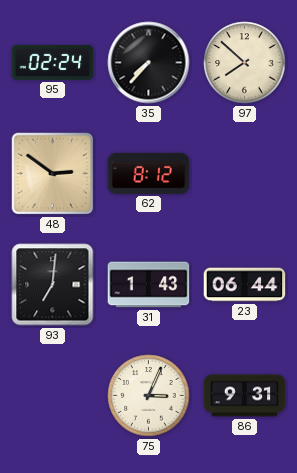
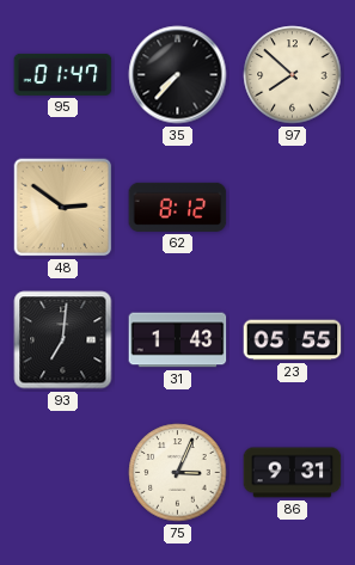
95: 02:24 -> 01:47
23: 06:44 -> 05:55
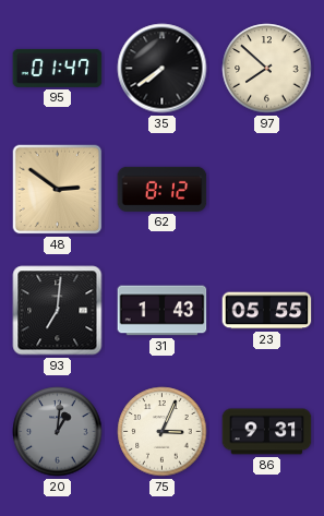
35: 7:37 -> 7:39
20: none -> 1:01
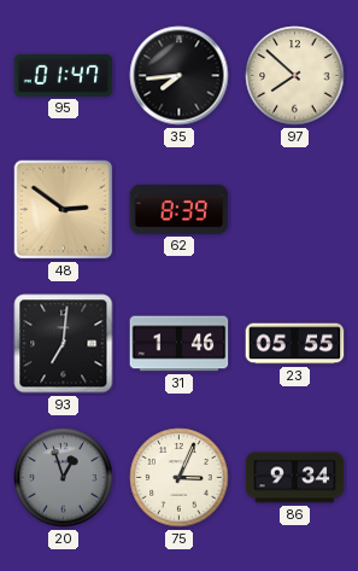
35: 7:39 -> 7:44
62: 8:12 -> 8:39
31: 1:43 -> 1:46
20: 1:01 -> 12:57
86: 9:31 -> 9:34
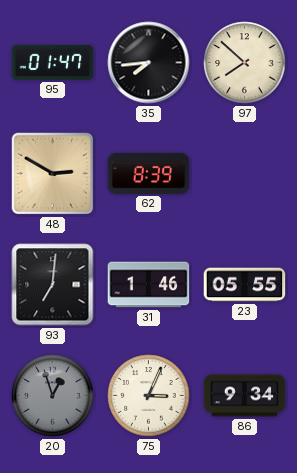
48: 2:51 -> 2:50
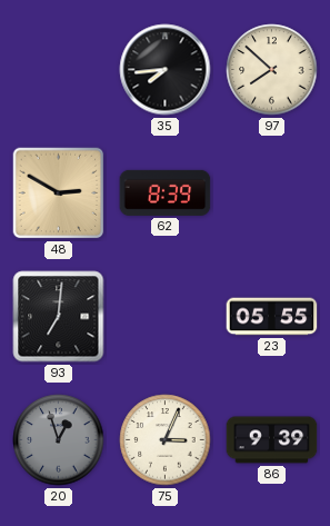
95: 01:47 -> none
31: 1:46 -> none
86: 9:34 -> 9:39
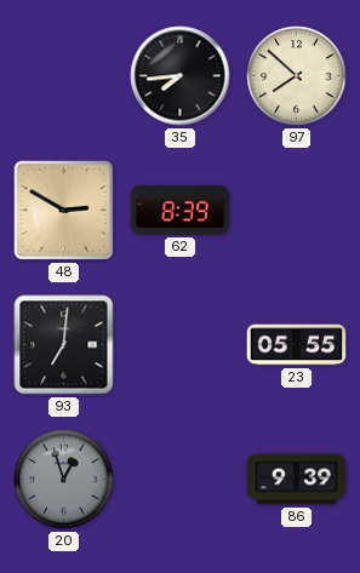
75: 3:04 -> none
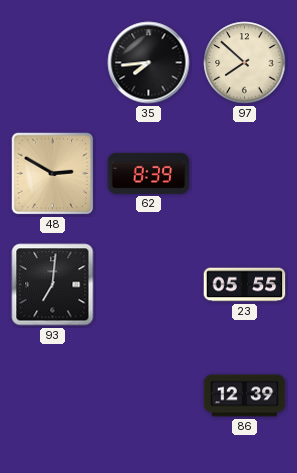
20: 12:57 -> none
86: 9:39 -> 12:39
